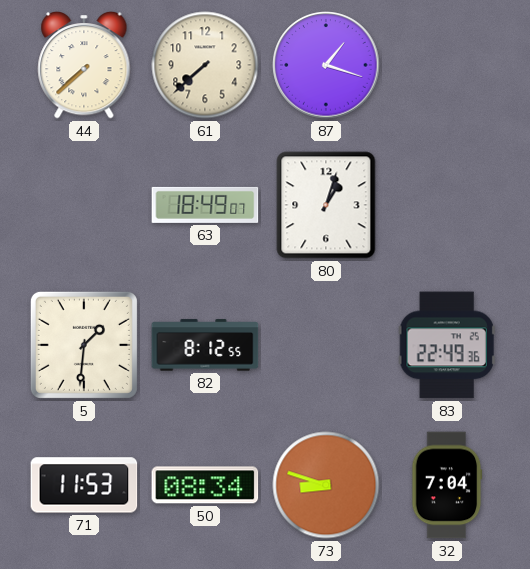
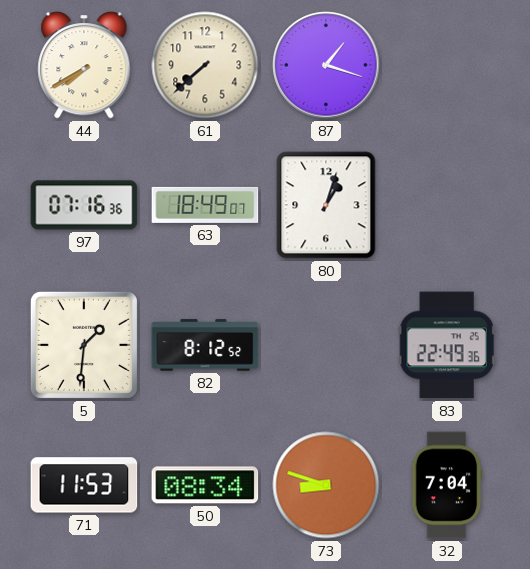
44: 7:38 -> 7:40
97: none -> 07:16
82: 8:12:55 -> 8:12:52
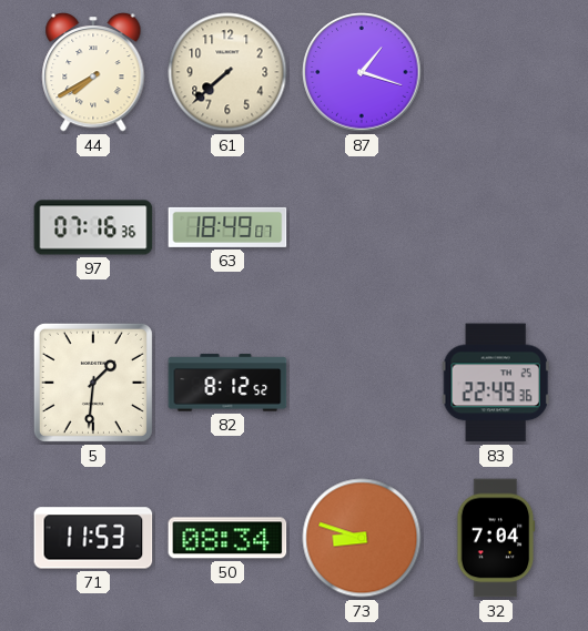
80: 1:03 -> none
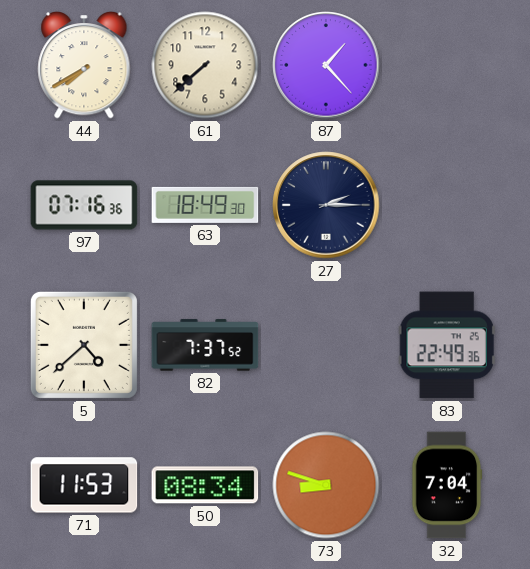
87: 1:18 -> 1:23
63: 18:49:07 -> 18:49:30
27: none -> 2:15
5: 1:31 -> 4:38
82: 8:12 -> 7:37
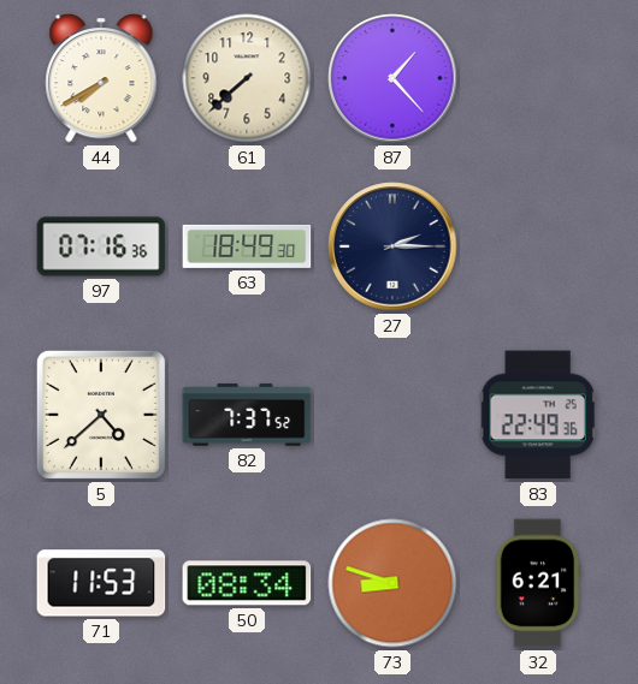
32: 7:04 -> 6:21
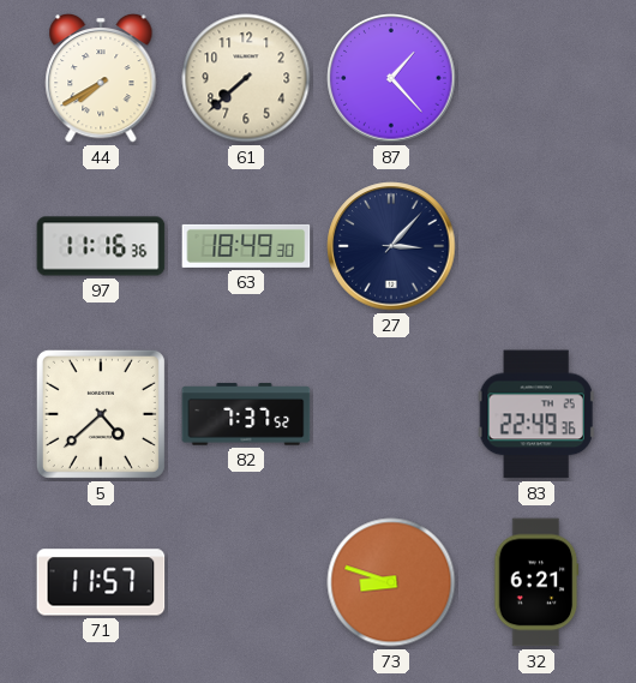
97: 07:16 -> 11:16
27: 2:15 -> 3:07
71: 11:53 -> 11:57
50: 08:34 -> none
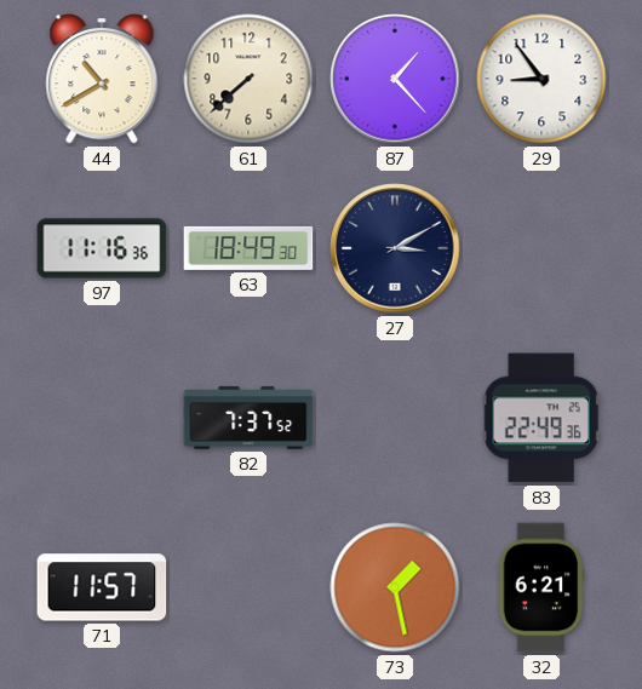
44: 7:40 -> 10:40
29: none -> 8:54
27: 3:07 -> 3:10
5: 4:38 -> none
73: 8:48 -> 1:28
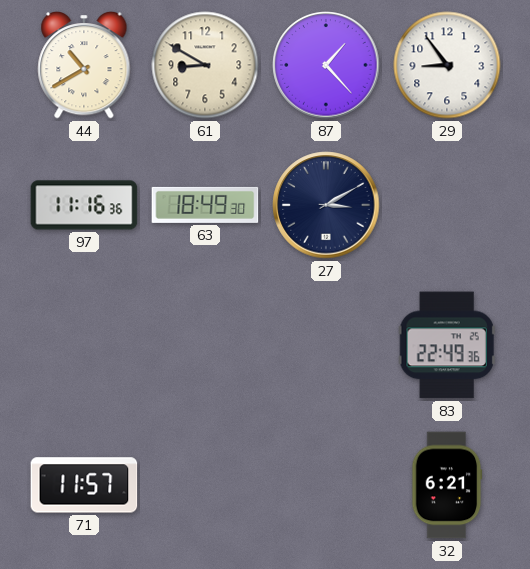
61: 7:38 -> 8:50
82: 7:37 -> none
73: 1:28 -> none
